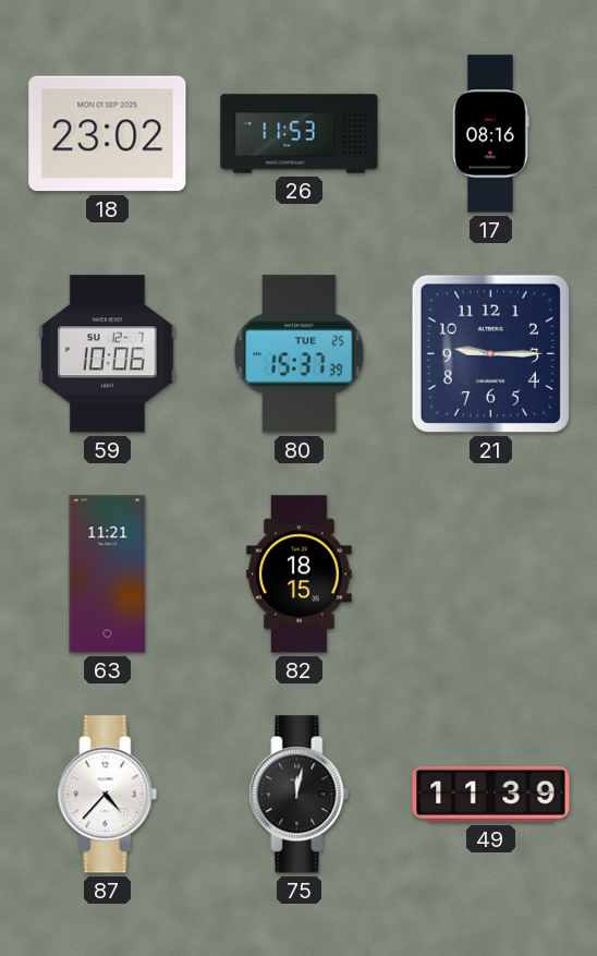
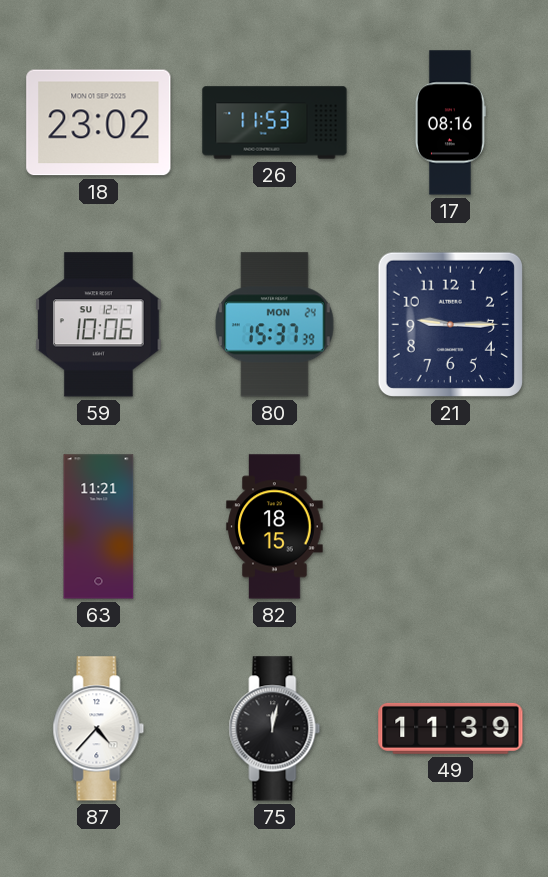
80 date: TUE 25 -> MON 24
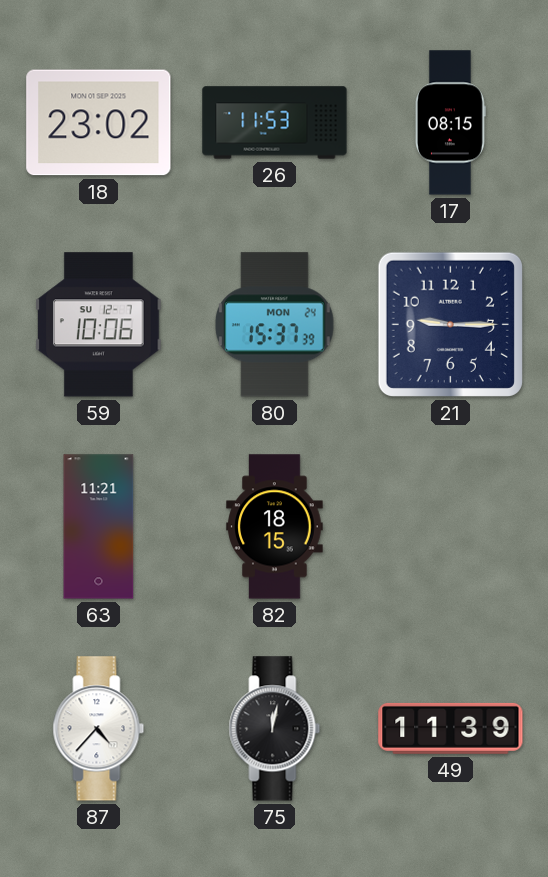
17: 08:16 -> 08:15
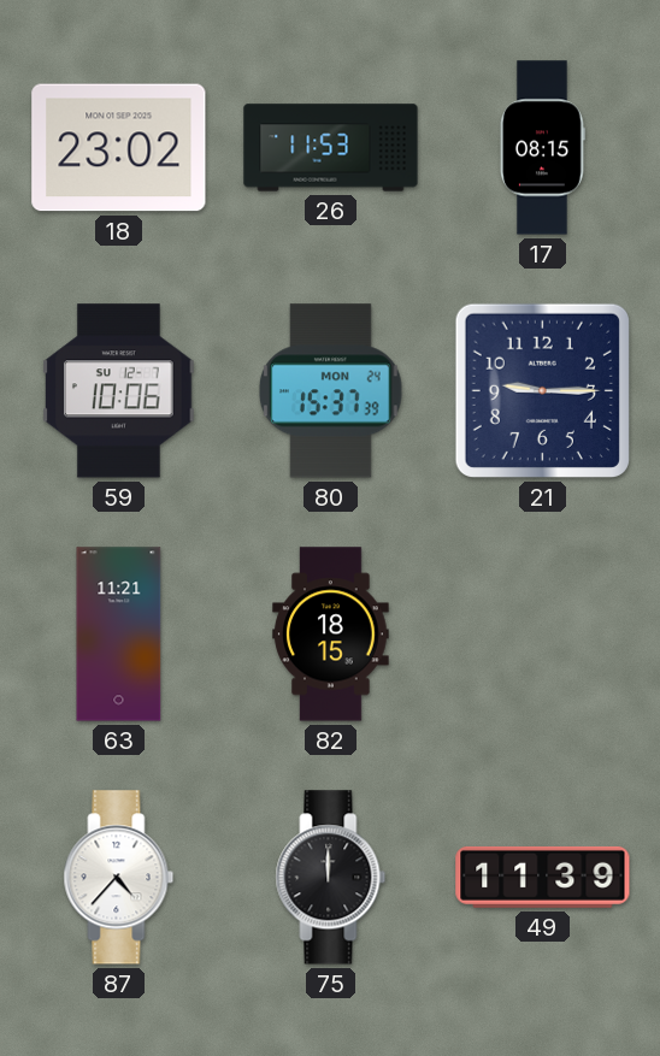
75: 12:02 -> 12:00
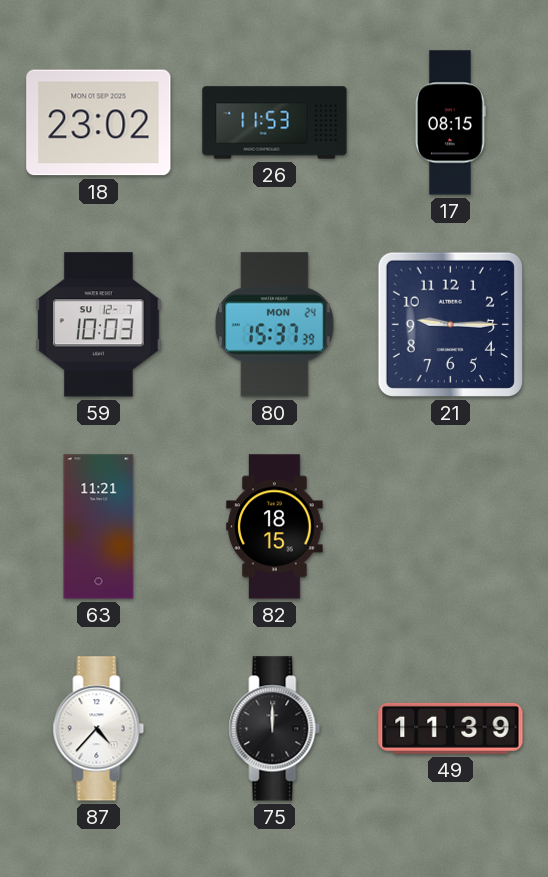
59: 10:06 -> 10:03
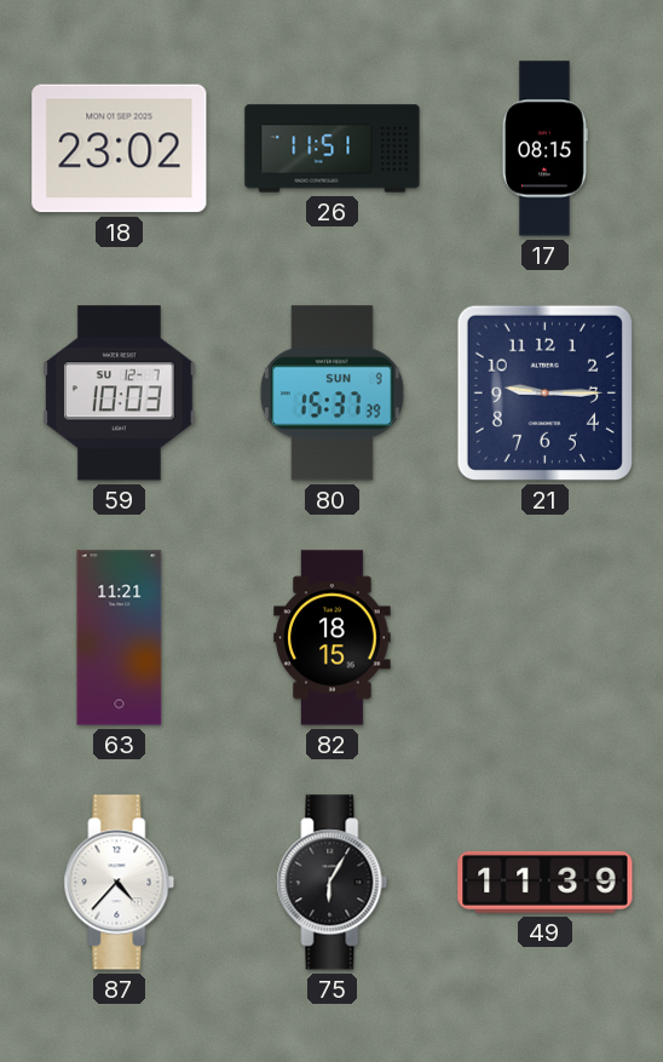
26: 11:53 -> 11:51
80 date: MON 24 -> SUN 9
75: 12:00 -> 6:05
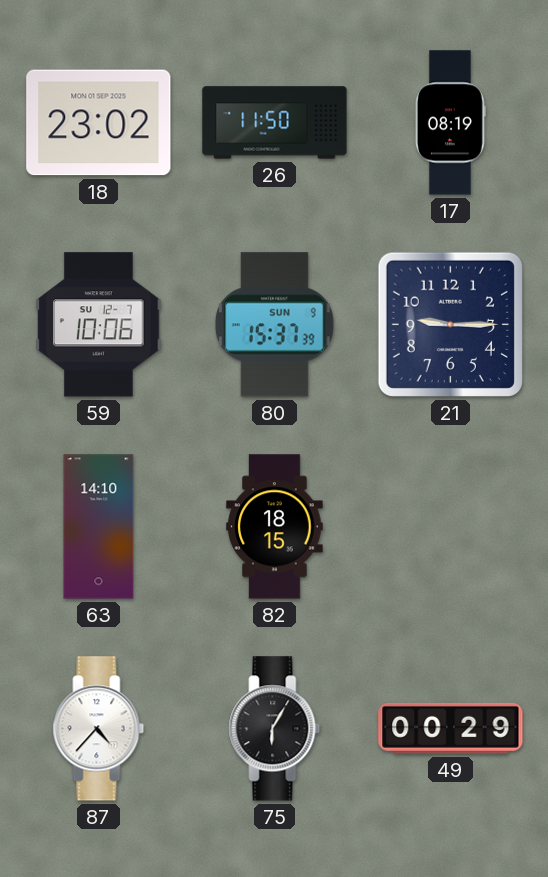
26: 11:51 -> 11:50
17: 08:15 -> 08:19
59: 10:03 -> 10:06
63: 11:21 -> 14:10
49: 11:39 -> 00:29
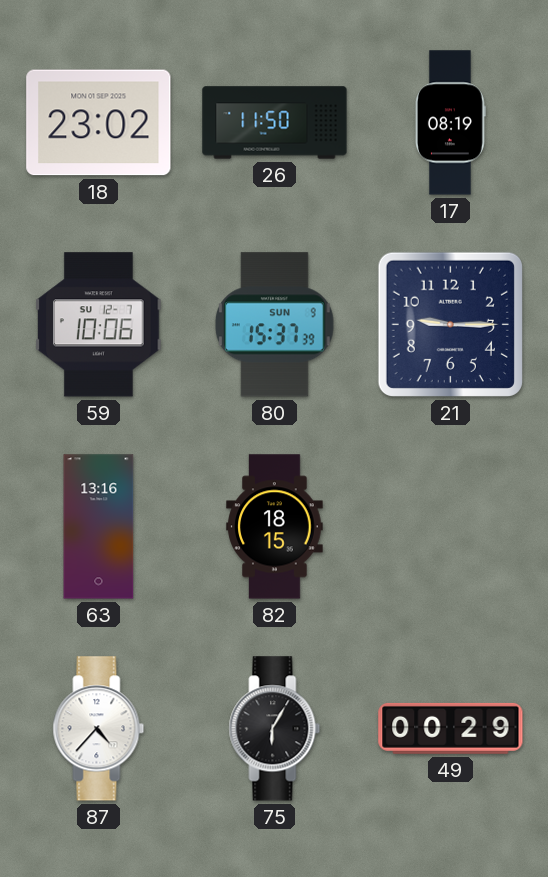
63: 14:10 -> 13:16
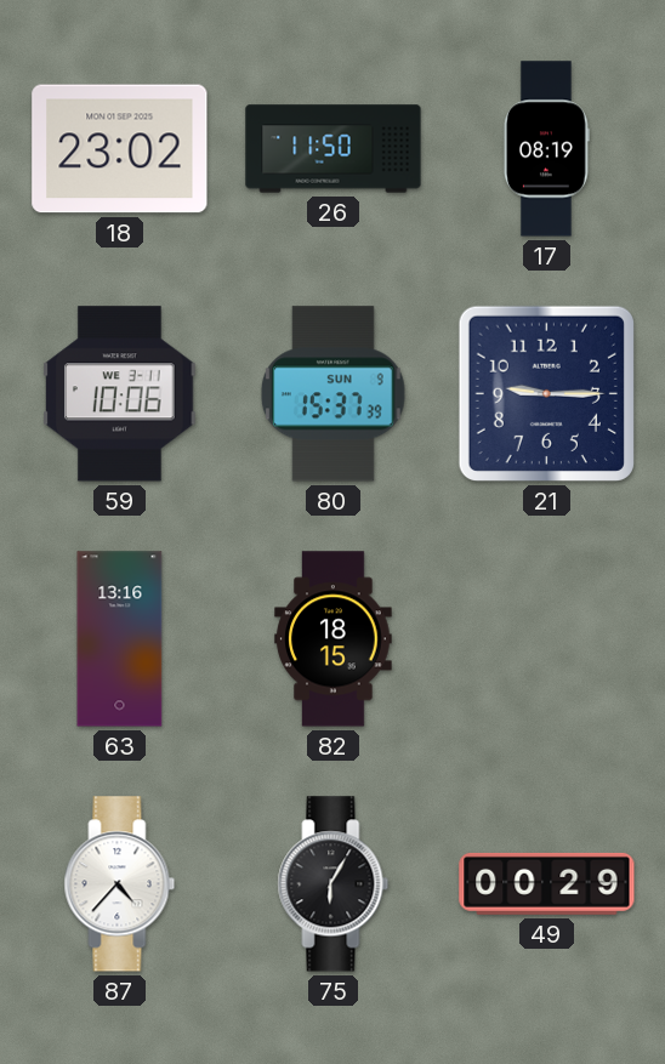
59 date: SU 12-7 -> WE 3-11
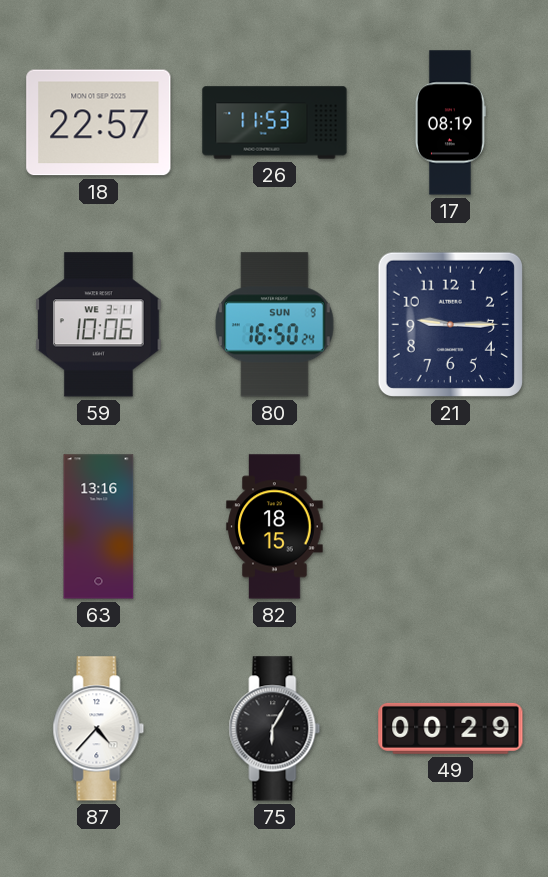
18: 23:02 -> 22:57
26: 11:50 -> 11:53
80: 15:37 -> 16:50
